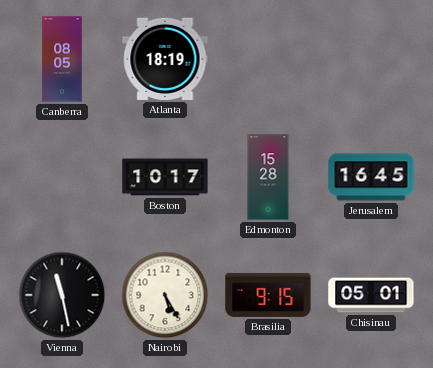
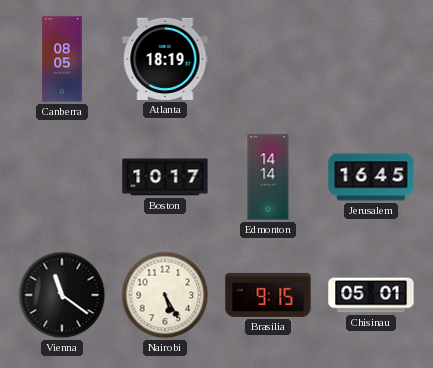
Edmonton: 15:28 -> 14:14
Vienna: 11:28 -> 11:21
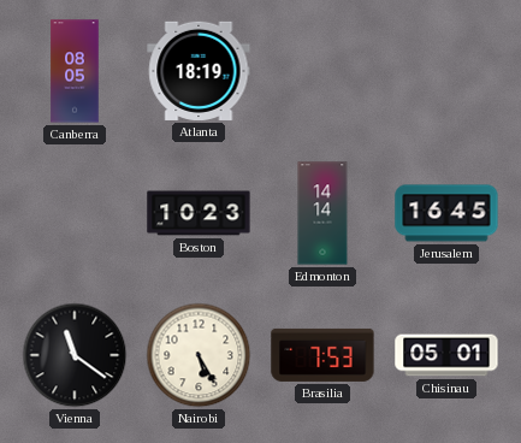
Boston: 10:17 -> 10:23
Brasilia: 9:15 -> 7:53
